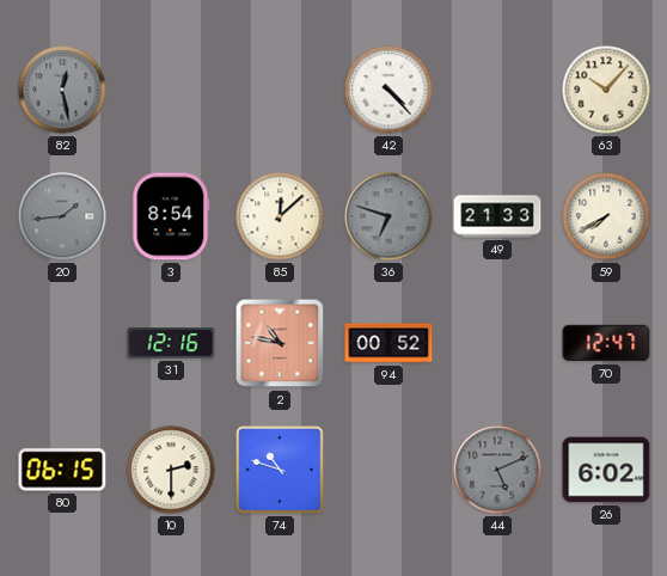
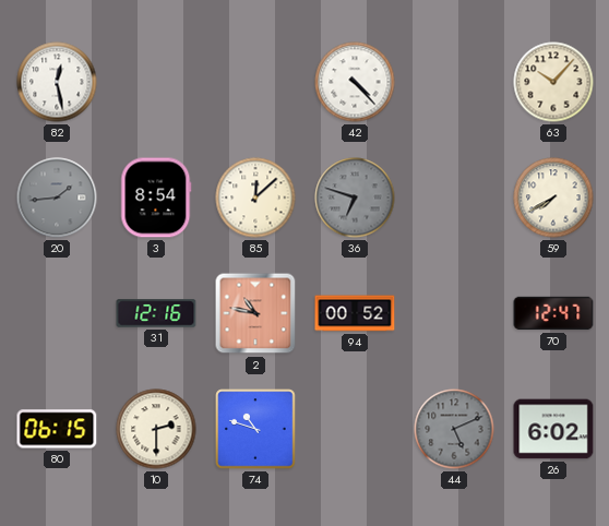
82 dial: grey -> white
49: 21:33 -> none
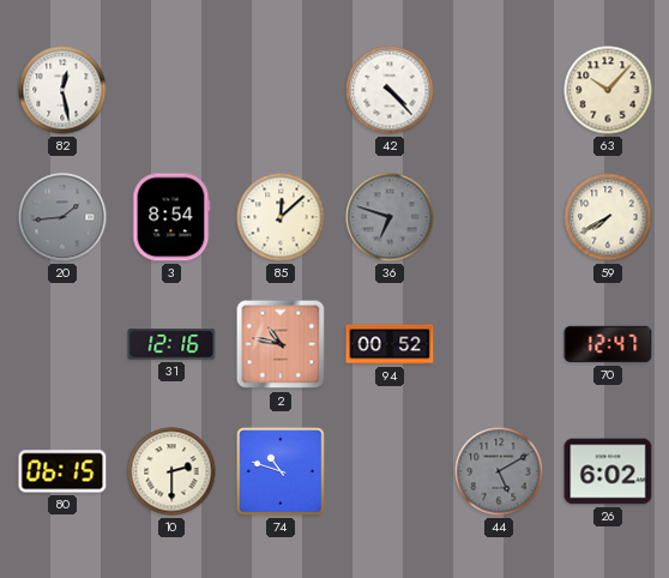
44: 5:11 -> 5:10
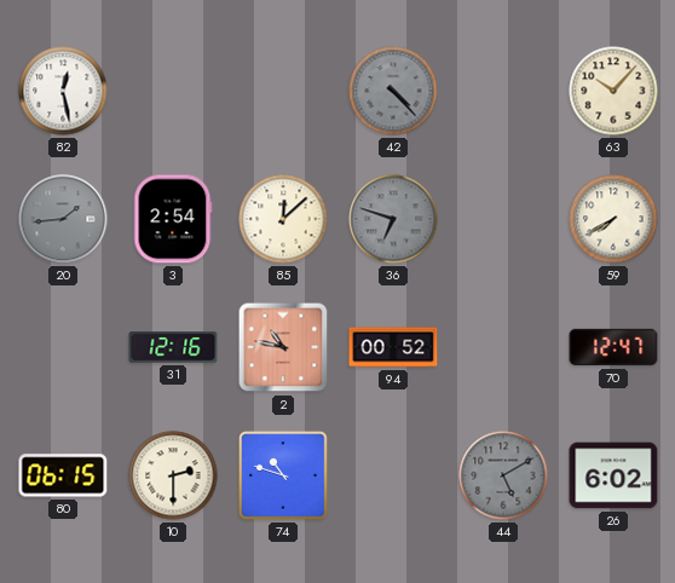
42 dial: white -> grey
3: 8:54 -> 2:54
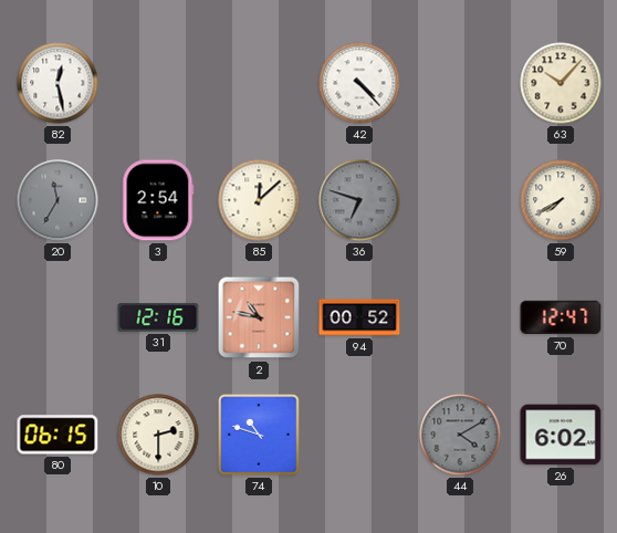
42 dial: grey -> white
20: 1:44 -> 11:35
44: 5:10 -> 4:10
